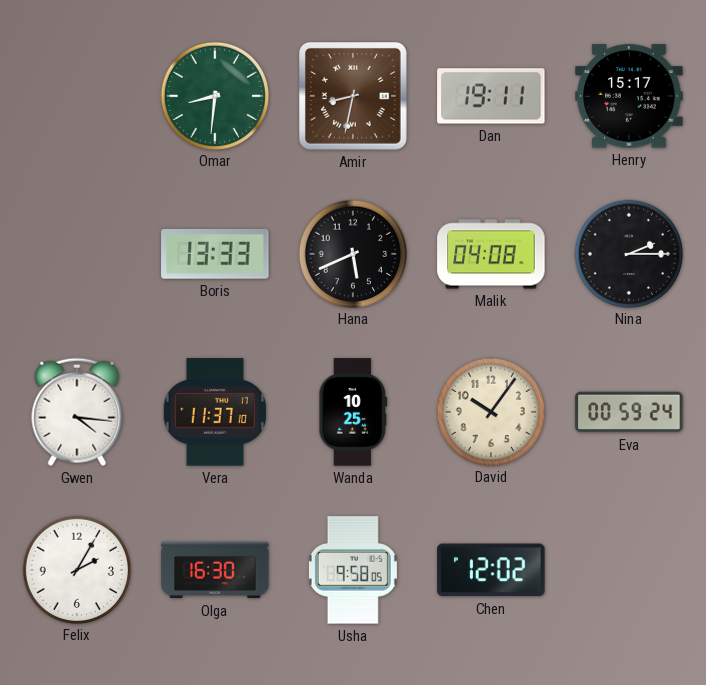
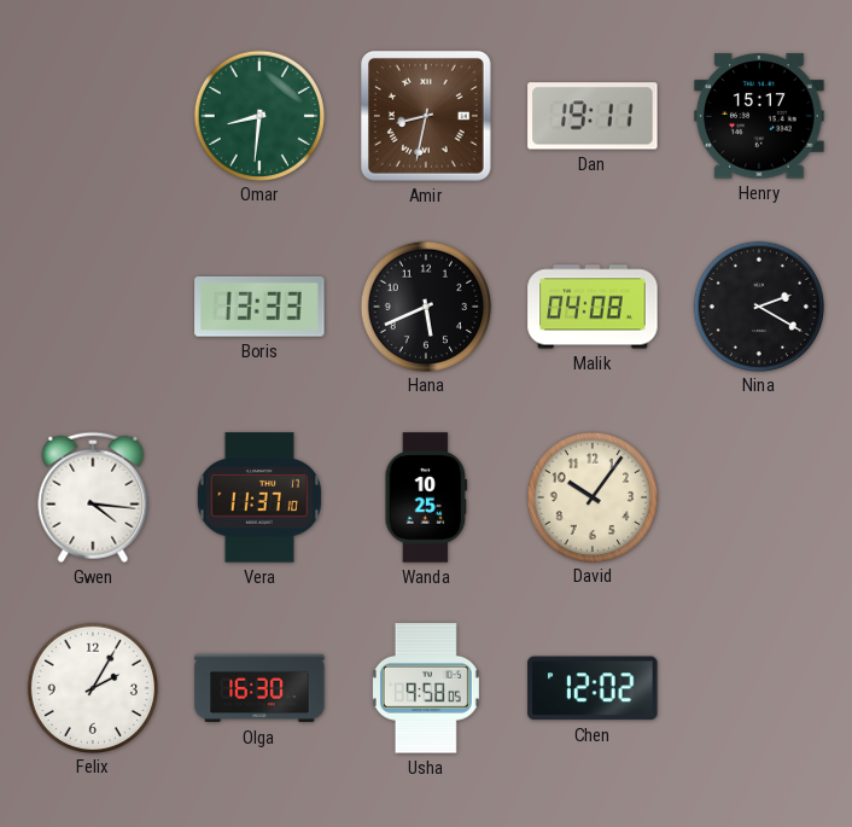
Nina: 2:15 -> 2:20
Eva: 00:59 -> none
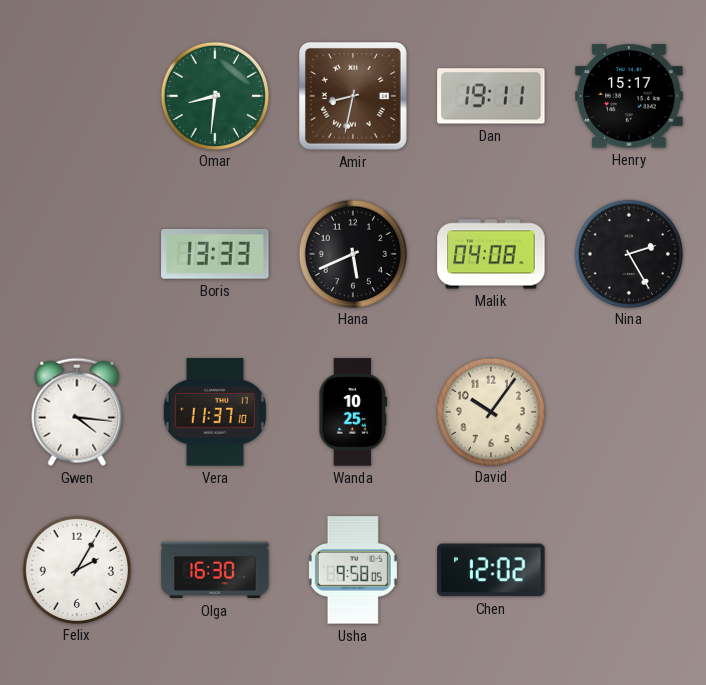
Nina: 2:20 -> 2:25
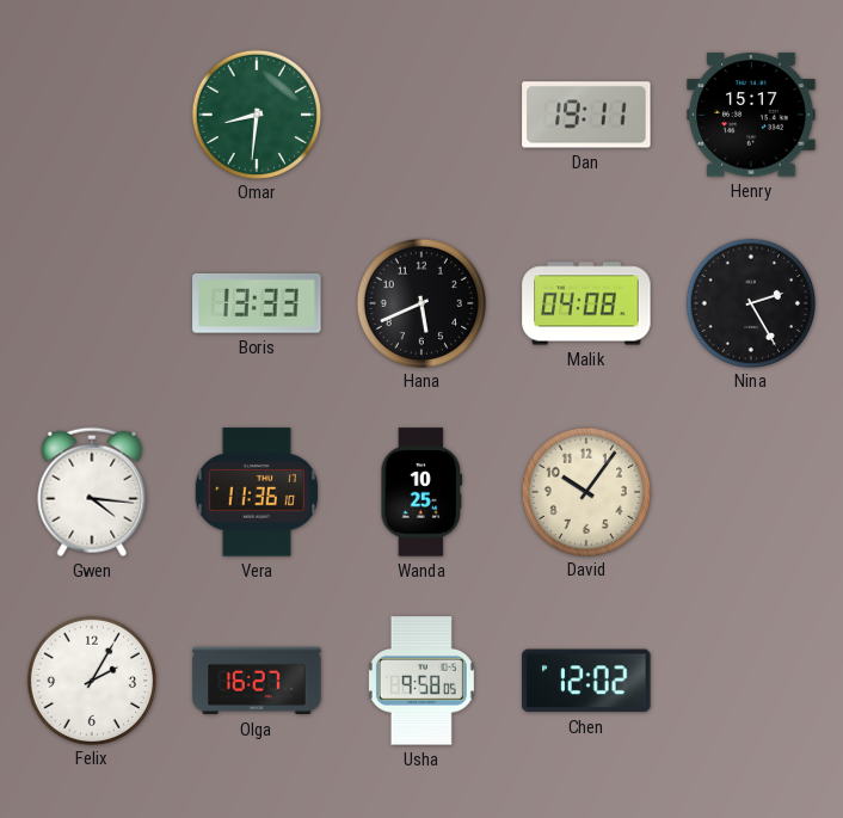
Amir: 8:32 -> none
Vera: 11:37 -> 11:36
Olga: 16:30 -> 16:27
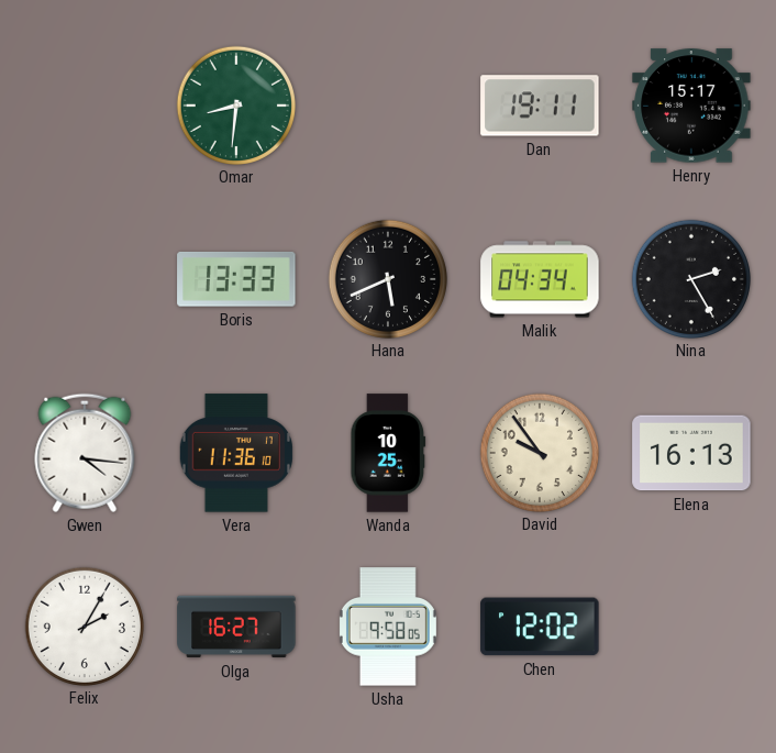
Malik: 04:08 -> 04:34
David: 10:06 -> 9:54
Elena: none -> 16:13
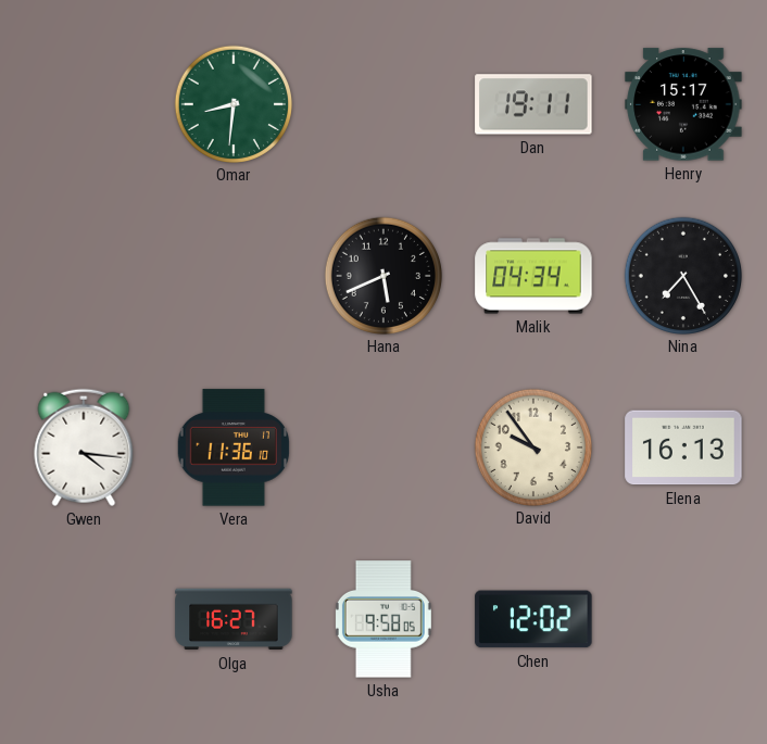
Boris: 13:33 -> none
Nina: 2:25 -> 7:25
Wanda: 10:25 -> none
Felix: 2:05 -> none
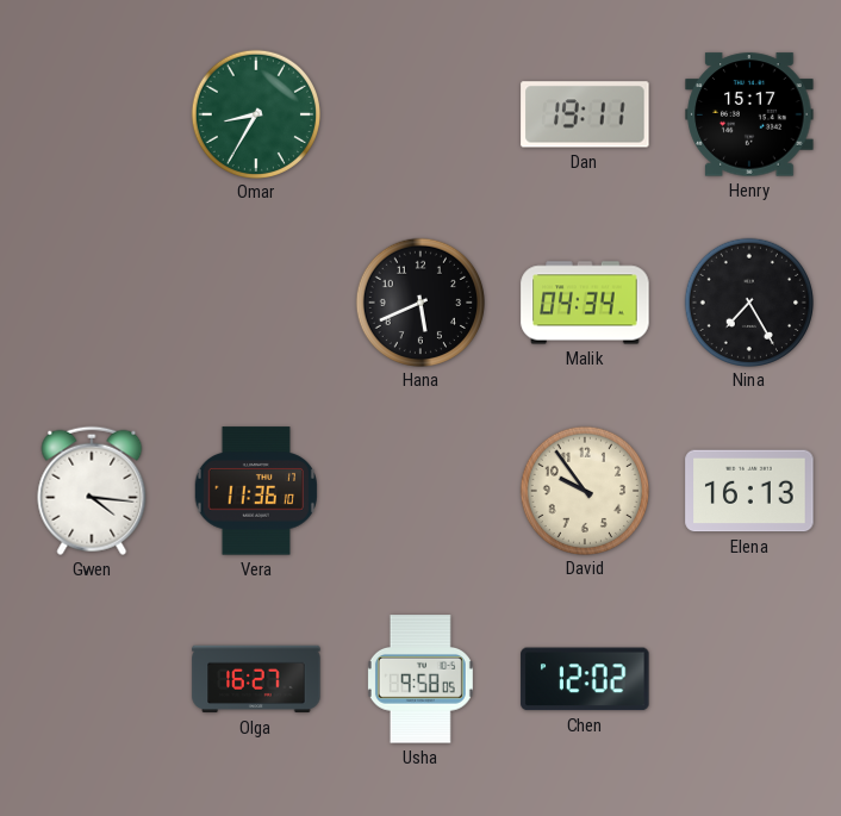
Omar: 8:31 -> 8:35
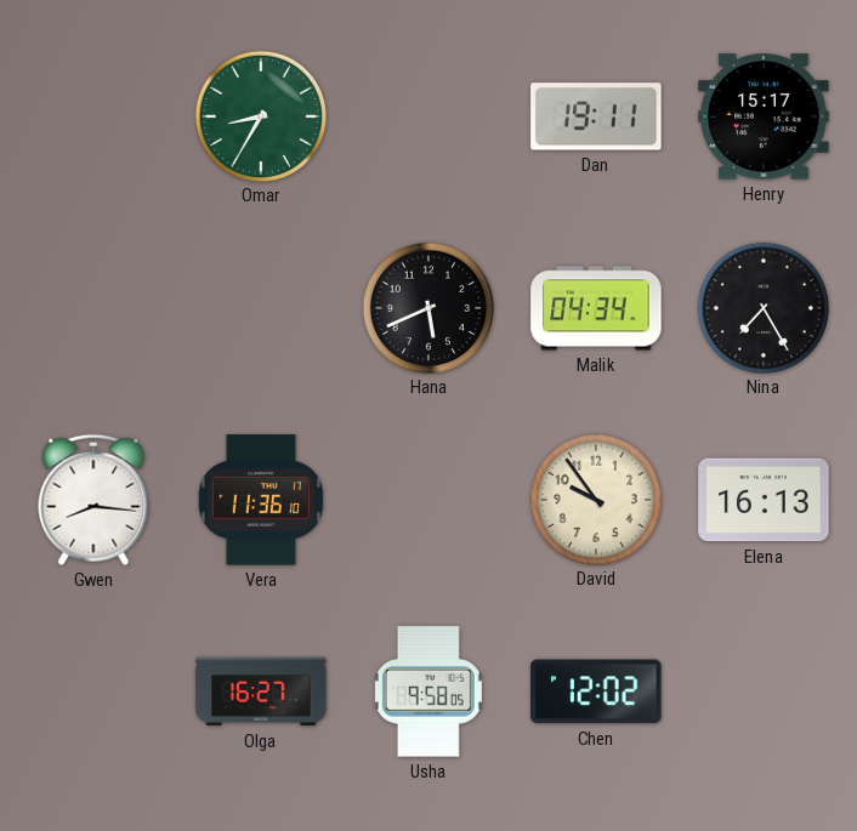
Gwen: 4:16 -> 8:16
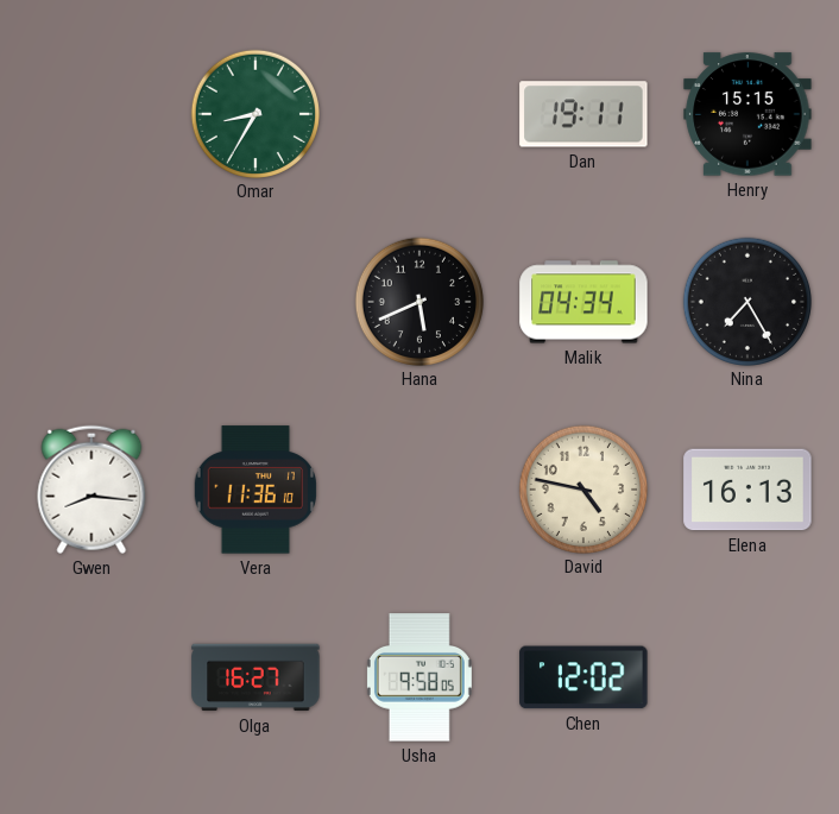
Henry: 15:17 -> 15:15
David: 9:54 -> 4:47
